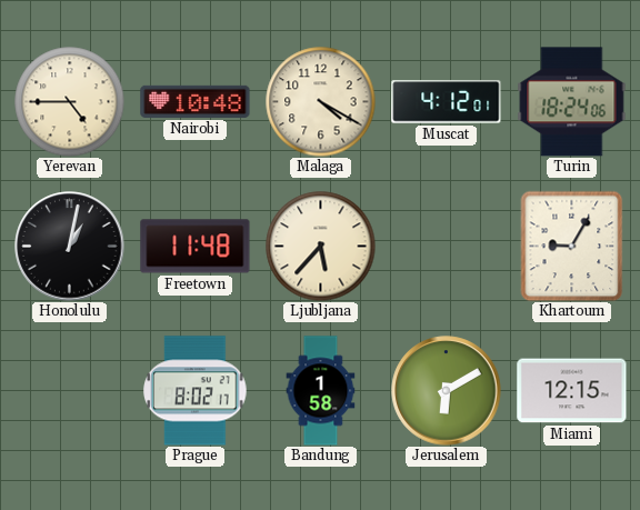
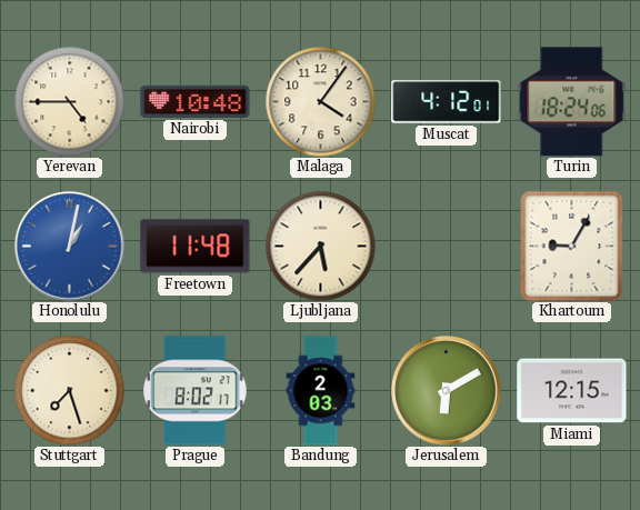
Malaga: 4:20 -> 4:06
Honolulu dial: black -> blue
Stuttgart: none -> 7:27
Bandung: 1:58 -> 2:03
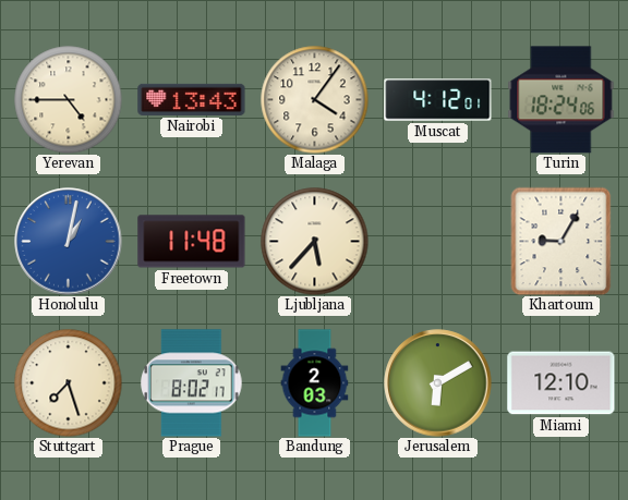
Nairobi: 10:48 -> 13:43
Miami: 12:15 -> 12:10
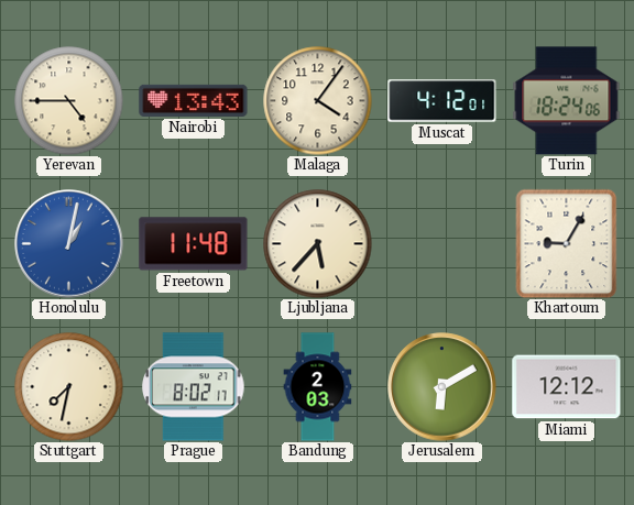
Stuttgart: 7:27 -> 7:32
Miami: 12:10 -> 12:12
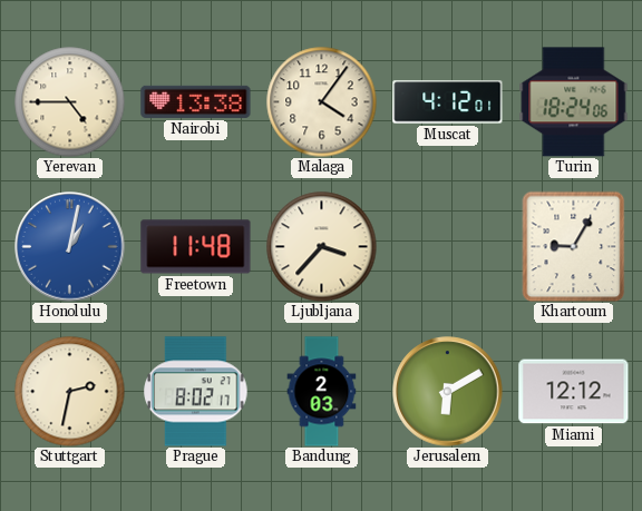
Nairobi: 13:43 -> 13:38
Ljubljana: 5:37 -> 3:37
Stuttgart: 7:32 -> 2:32
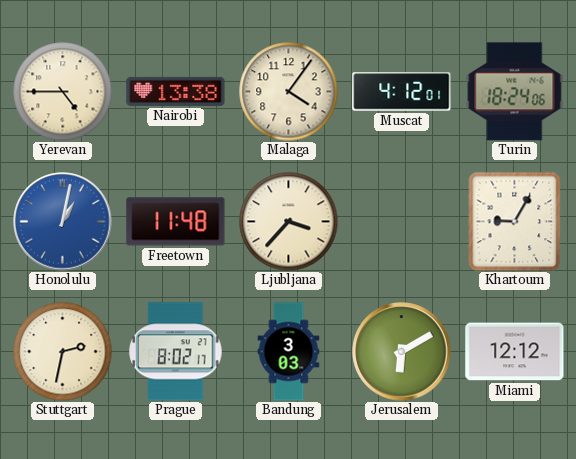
Bandung: 2:03 -> 3:03
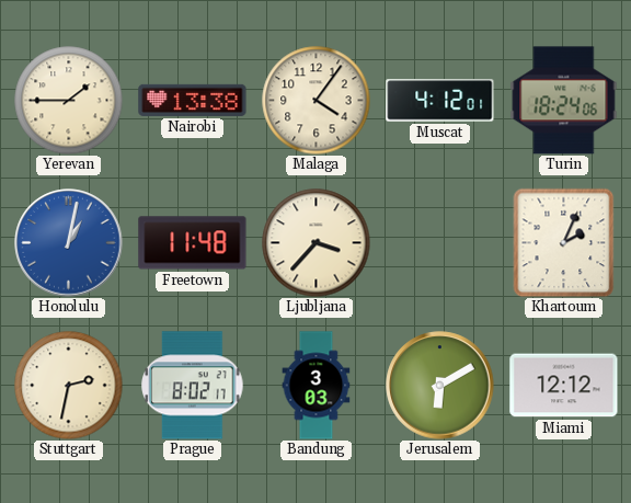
Yerevan: 4:45 -> 1:45
Khartoum: 9:05 -> 2:04
